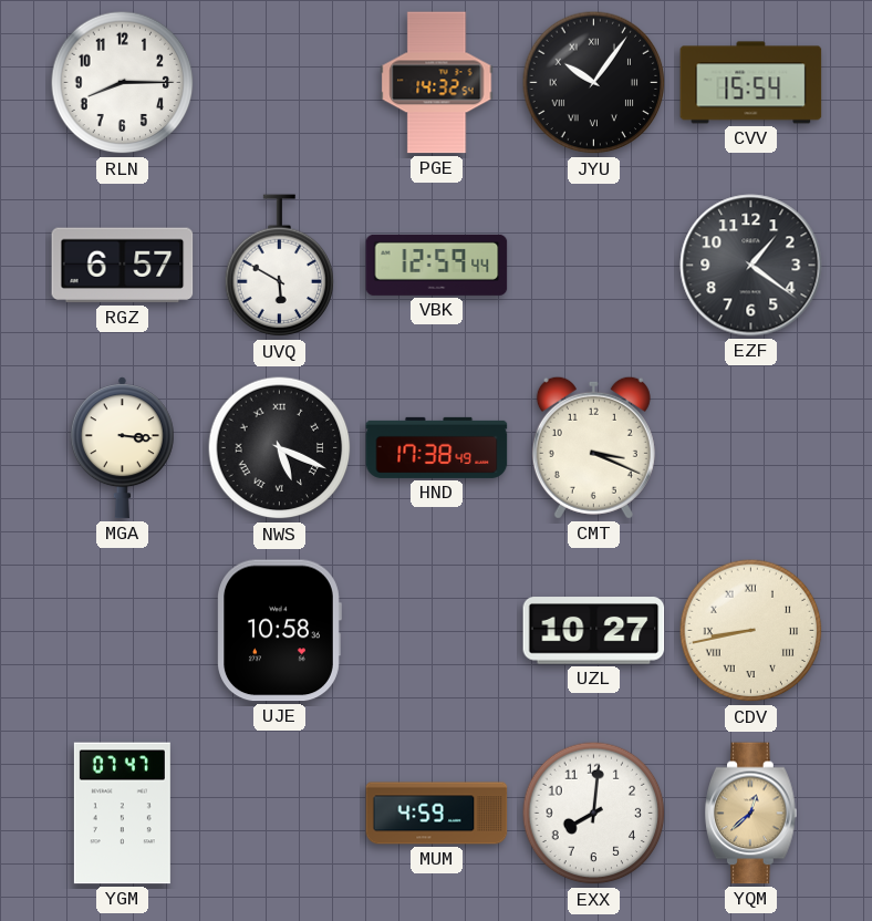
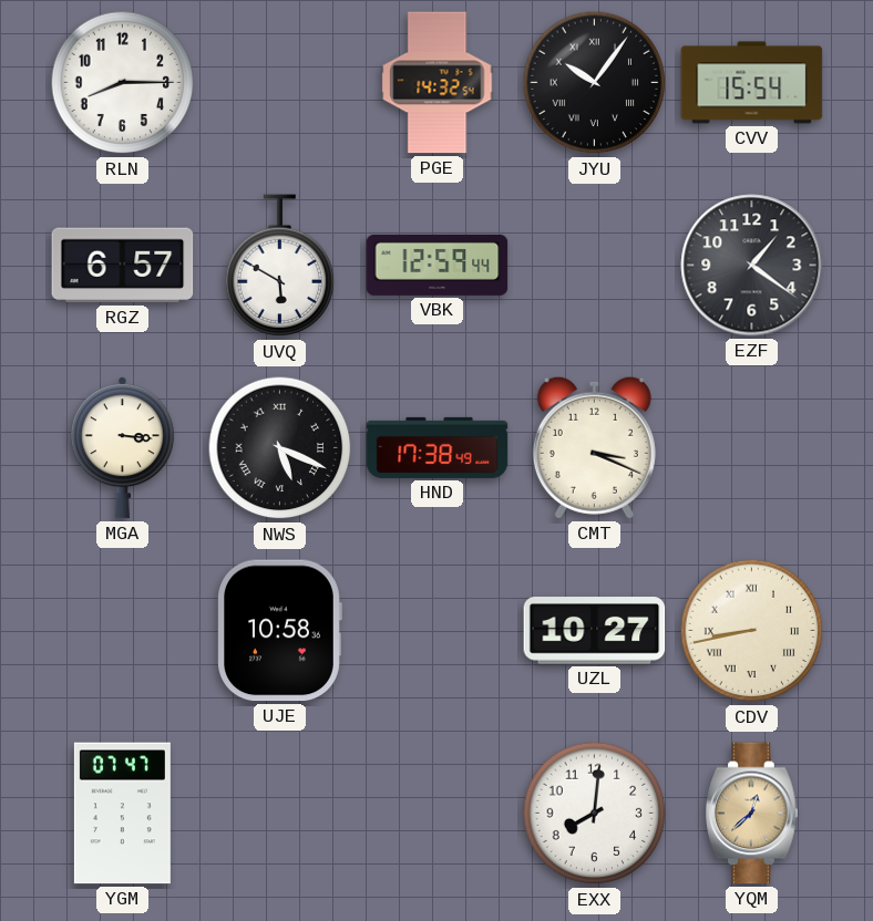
MUM: 4:59 -> none
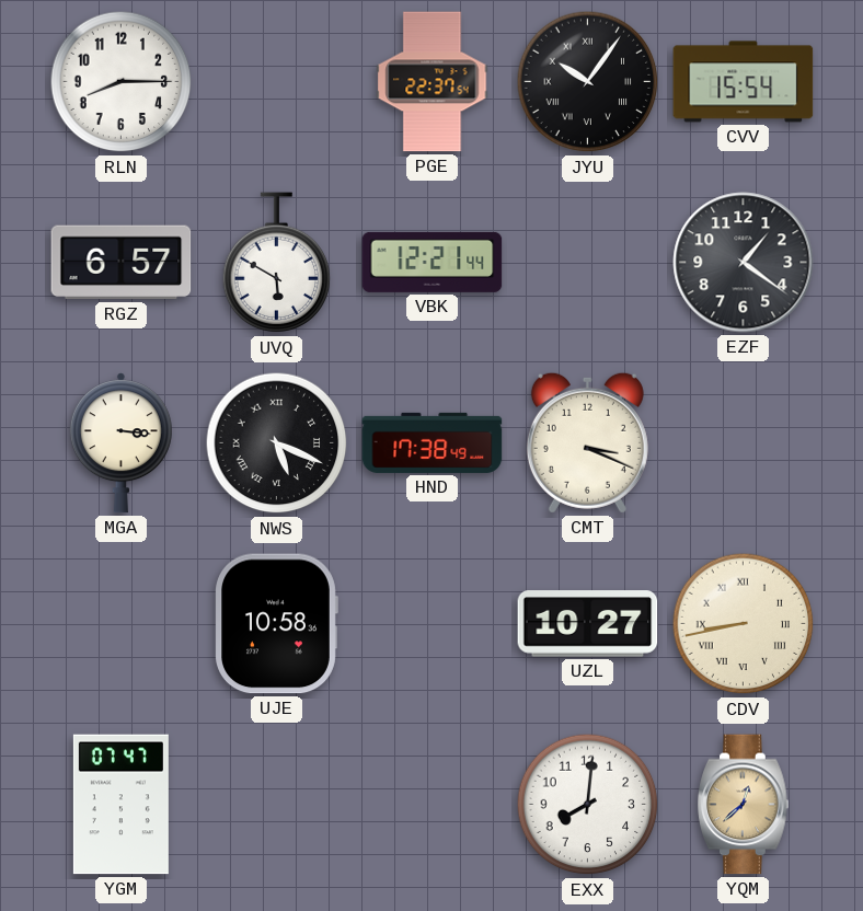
PGE: 14:32 -> 22:37
VBK: 12:59 -> 12:21
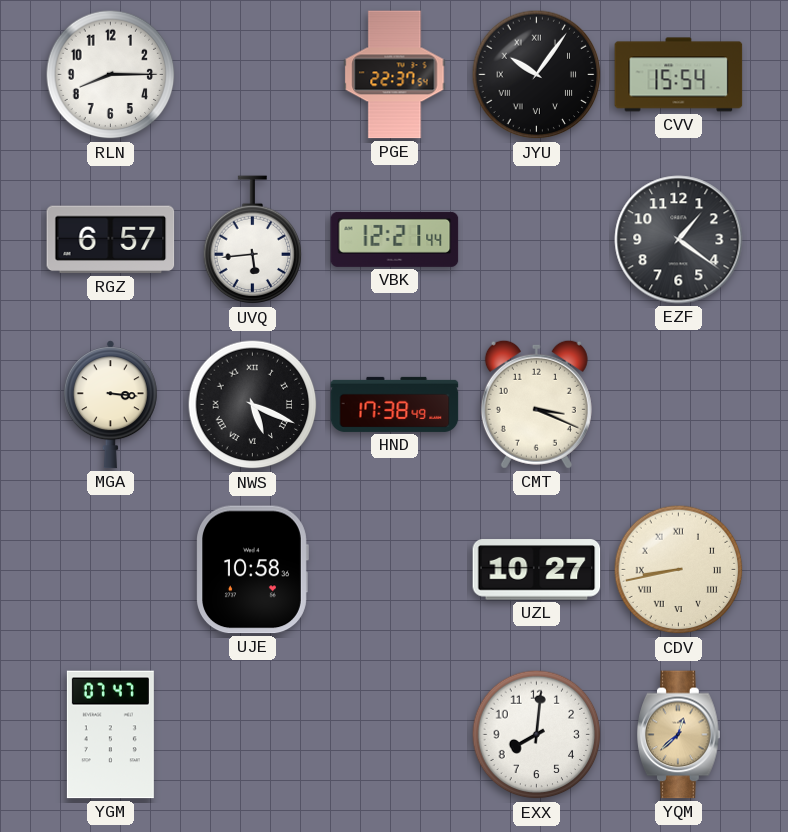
UVQ: 5:50 -> 5:44
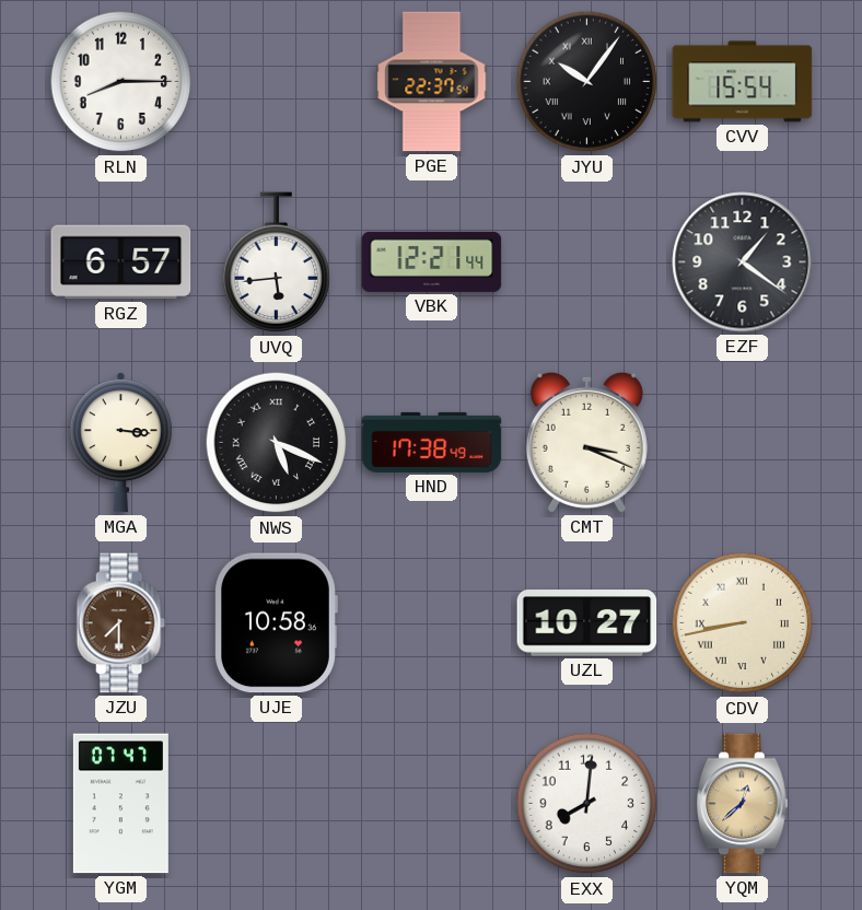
JZU: none -> 7:30
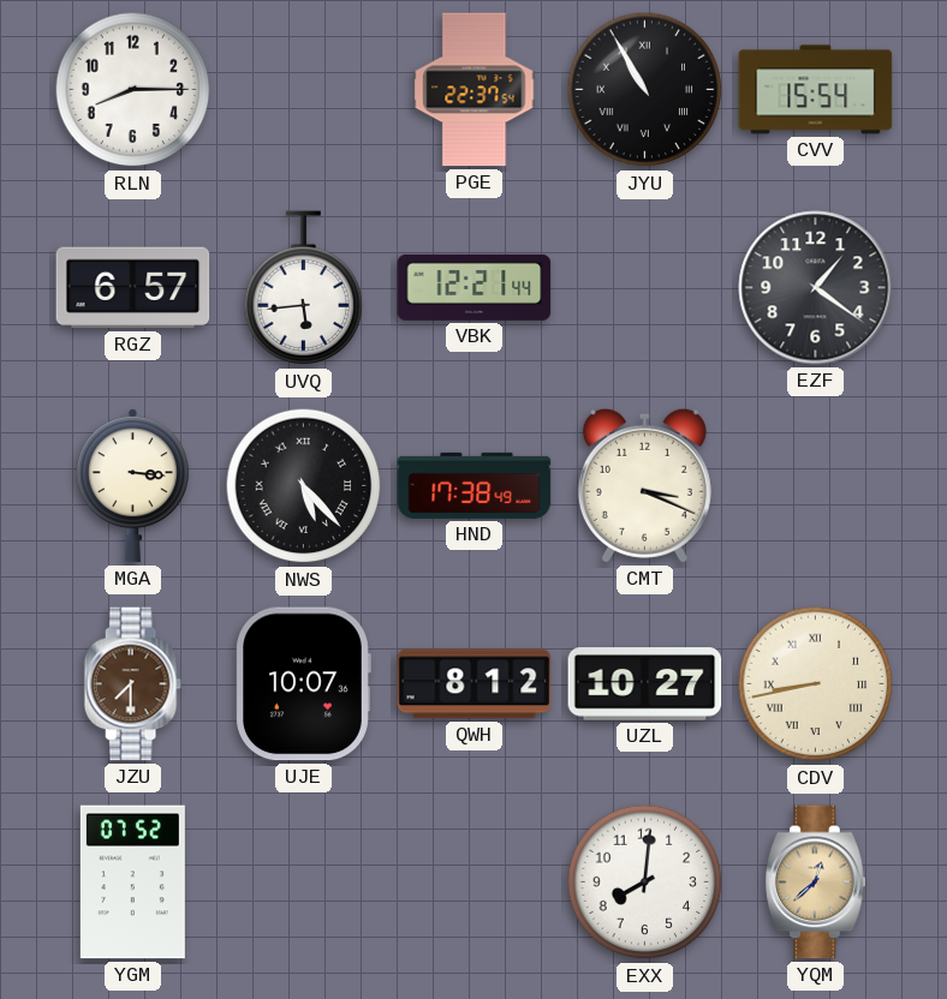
JYU: 10:06 -> 10:55
NWS: 5:19 -> 5:23
UJE: 10:58 -> 10:07
QWH: none -> 8:12
YGM: 07:47 -> 07:52
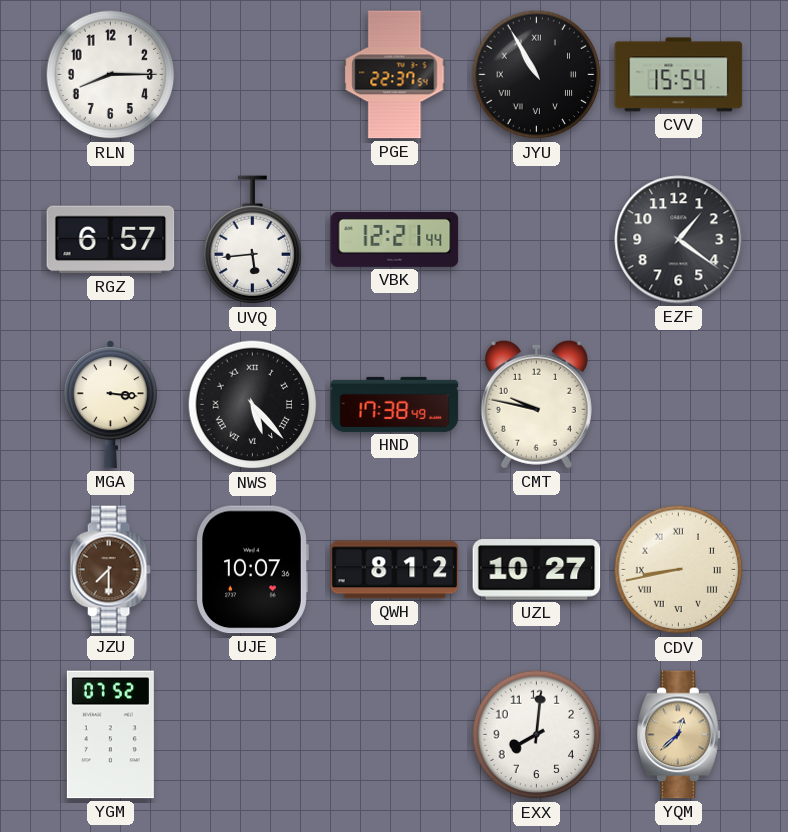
CMT: 3:19 -> 9:47
